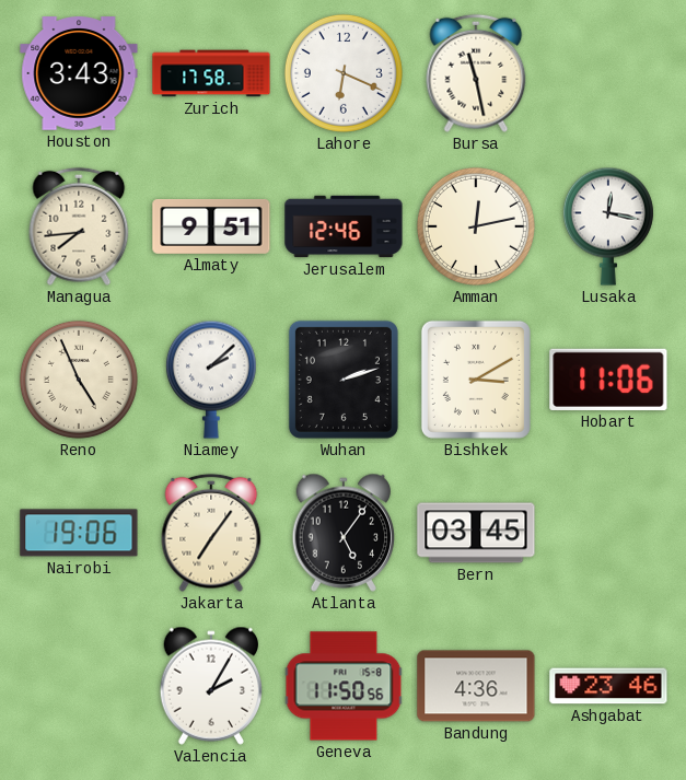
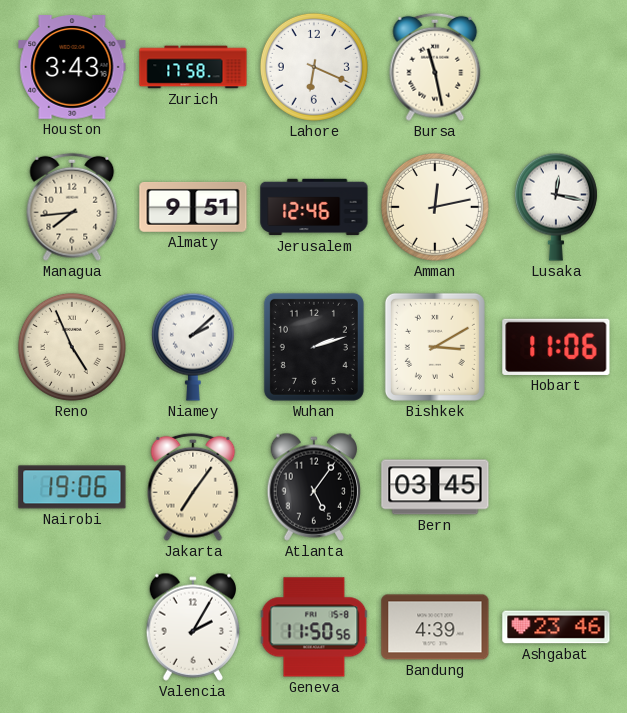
Bandung: 4:36 -> 4:39
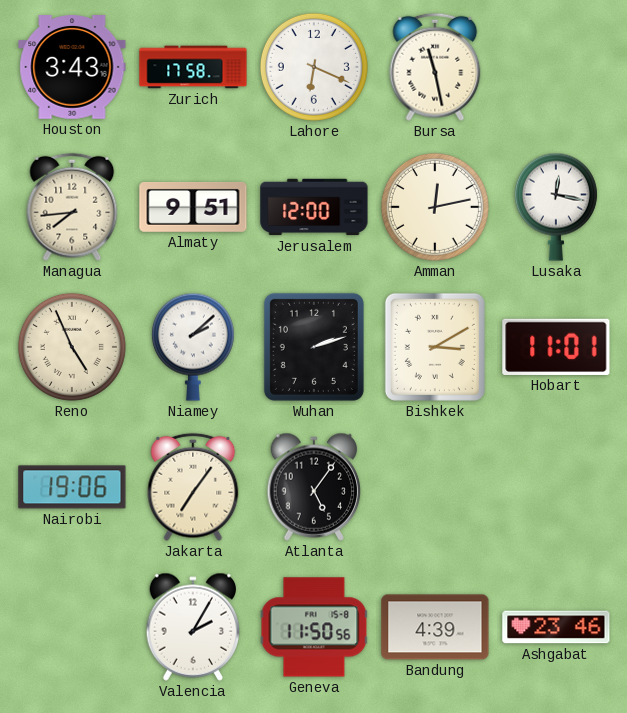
Jerusalem: 12:46 -> 12:00
Hobart: 11:06 -> 11:01
Bern: 03:45 -> none
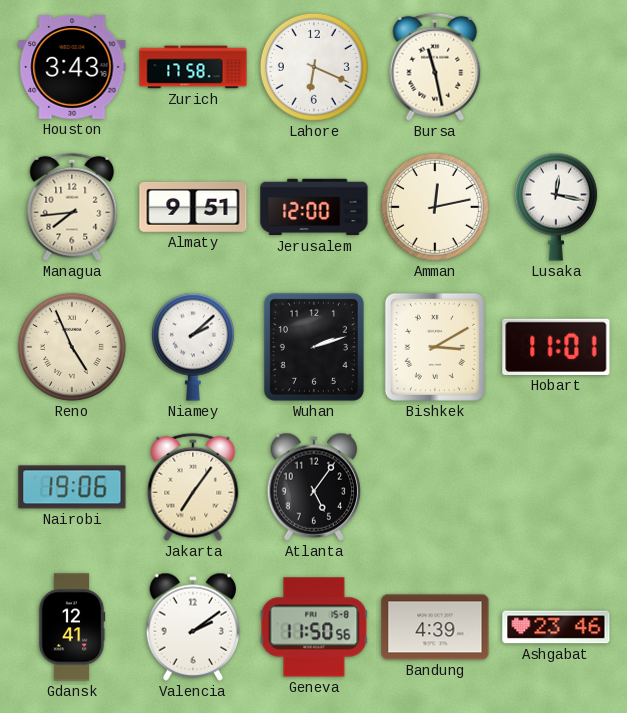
Gdansk: none -> 12:41
Valencia: 2:05 -> 2:09
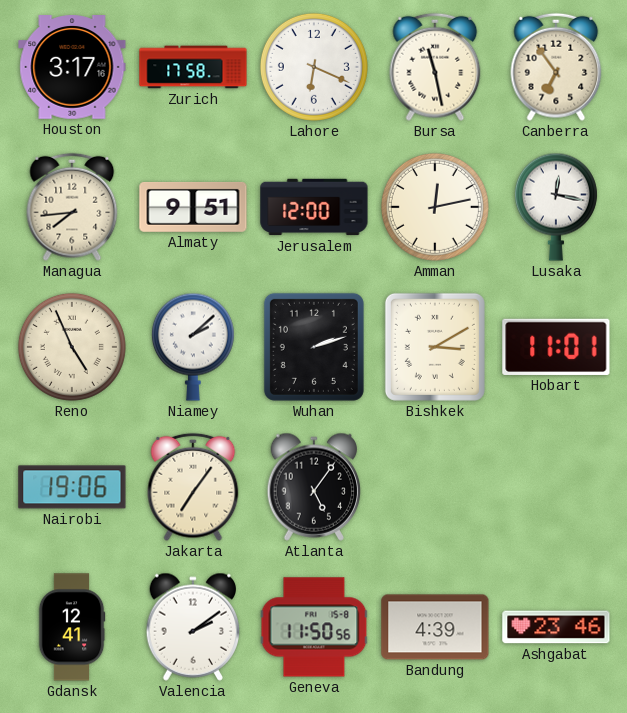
Houston: 3:43 -> 3:17
Canberra: none -> 6:54
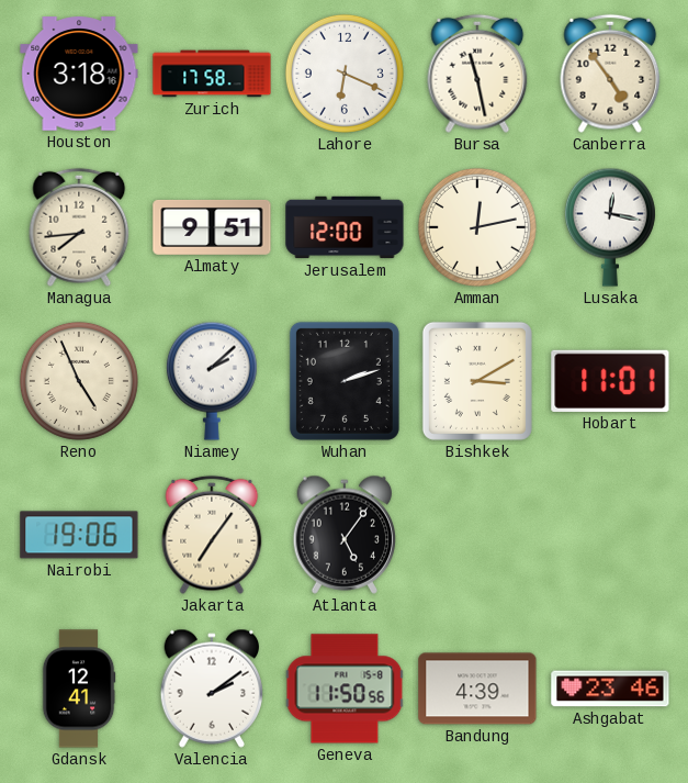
Houston: 3:17 -> 3:18
Canberra: 6:54 -> 4:54
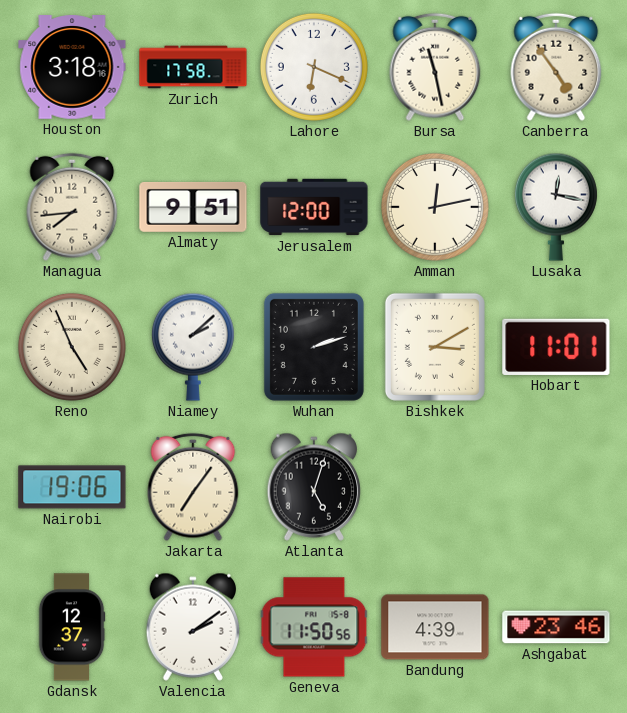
Atlanta: 5:06 -> 5:03
Gdansk: 12:41 -> 12:37
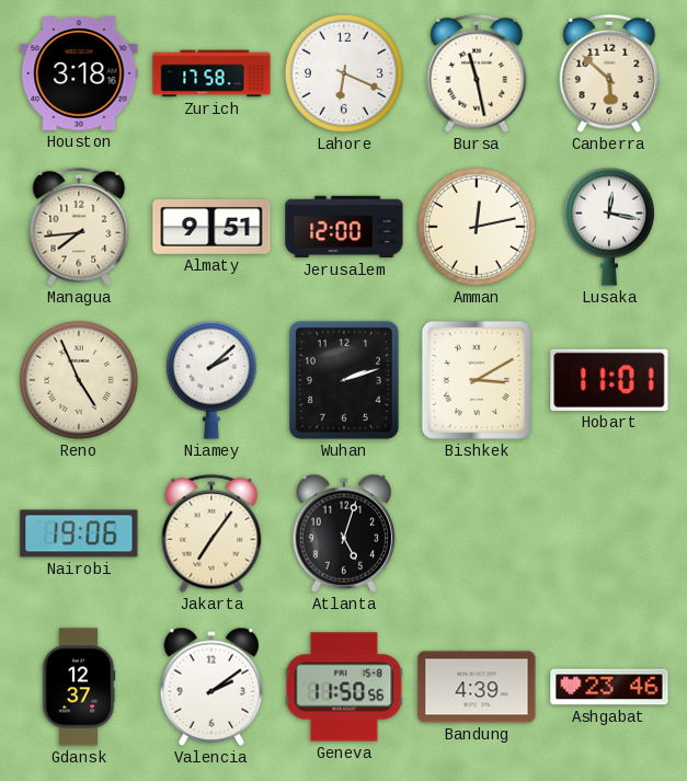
Canberra: 4:54 -> 5:52
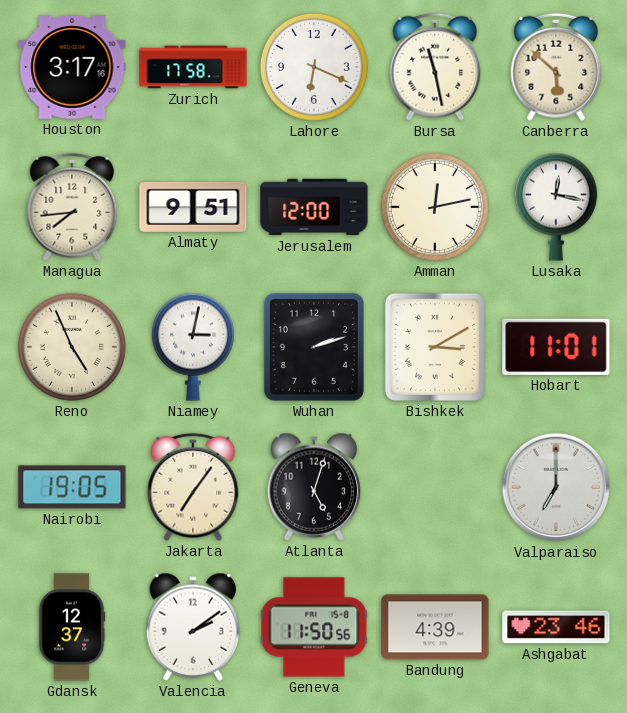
Houston: 3:18 -> 3:17
Niamey: 2:08 -> 3:02
Nairobi: 19:06 -> 19:05
Valparaiso: none -> 7:00
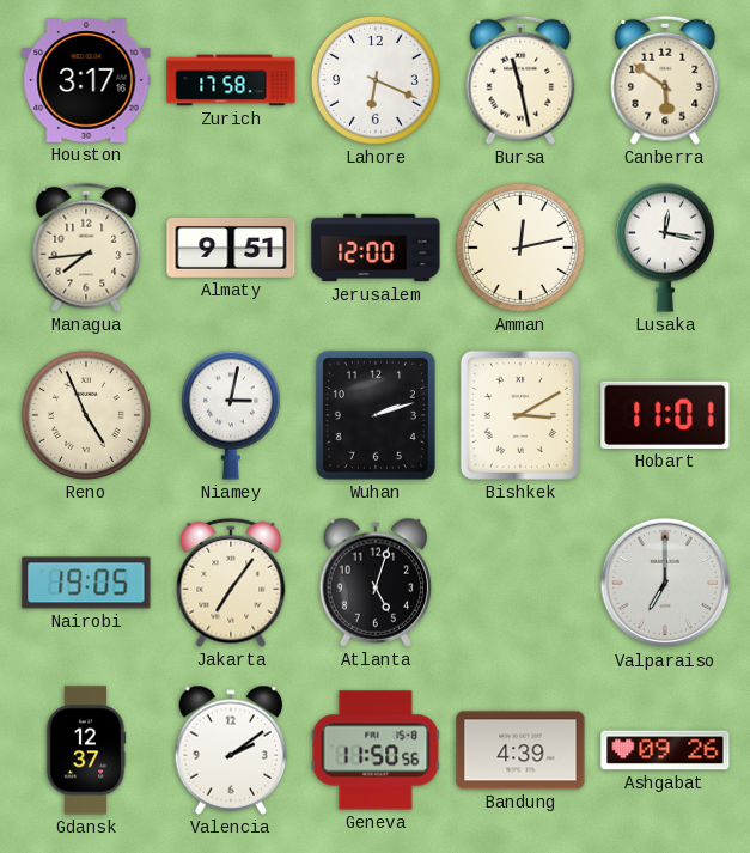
Canberra: 5:52 -> 5:51
Ashgabat: 23:46 -> 09:26
